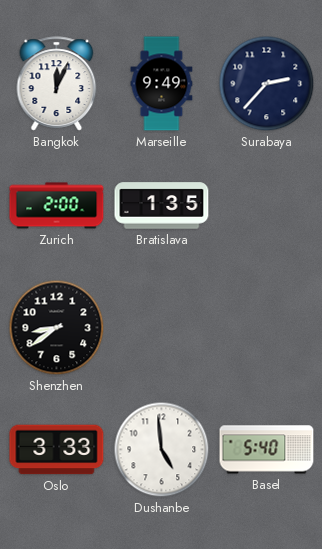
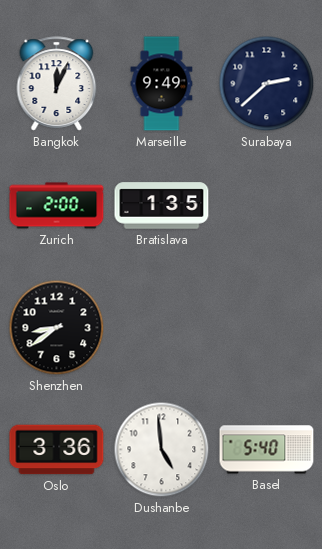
Surabaya: 2:37 -> 2:38
Oslo: 3:33 -> 3:36
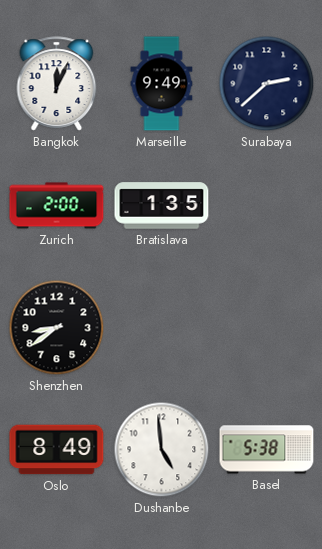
Oslo: 3:36 -> 8:49
Basel: 5:40 -> 5:38
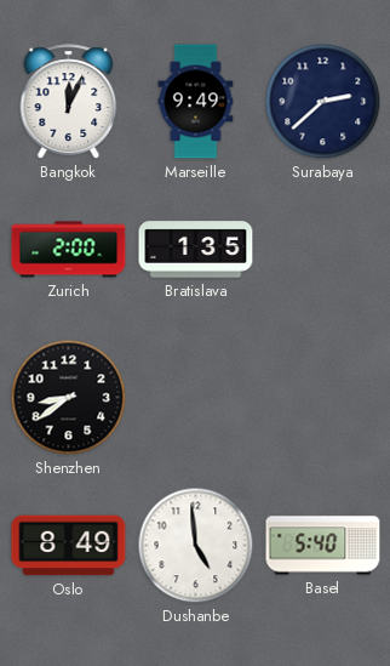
Basel: 5:38 -> 5:40
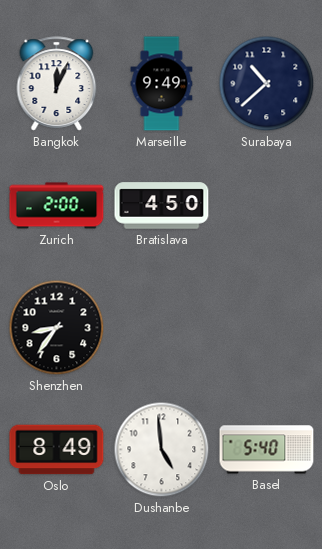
Surabaya: 2:38 -> 10:38
Bratislava: 1:35 -> 4:50
Shenzhen: 8:39 -> 8:36
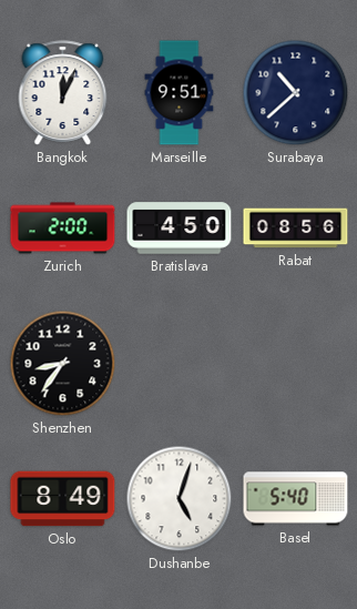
Marseille: 9:49 -> 9:51
Rabat: none -> 08:56
Dushanbe: 4:59 -> 5:03
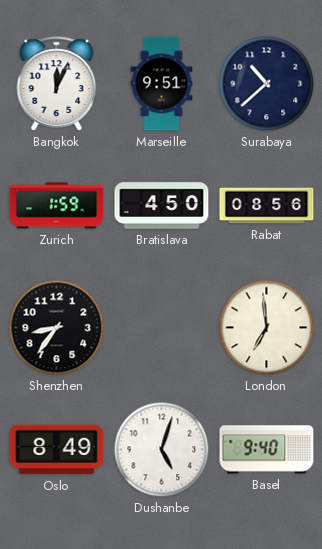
Zurich: 2:00 -> 1:59
London: none -> 6:59
Basel: 5:40 -> 9:40
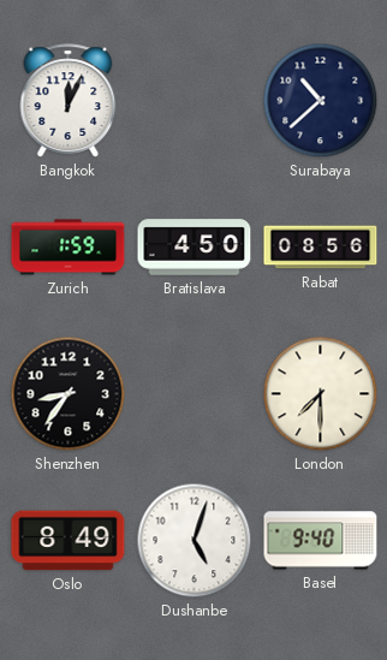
Marseille: 9:51 -> none
London: 6:59 -> 7:30
